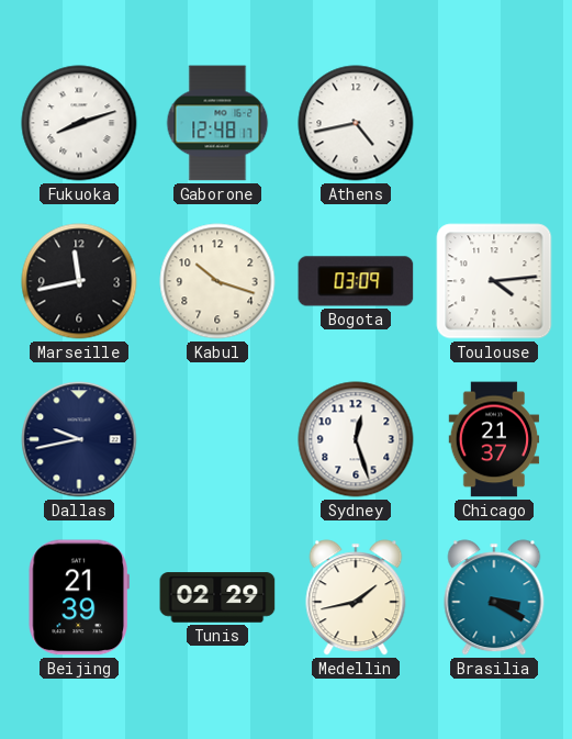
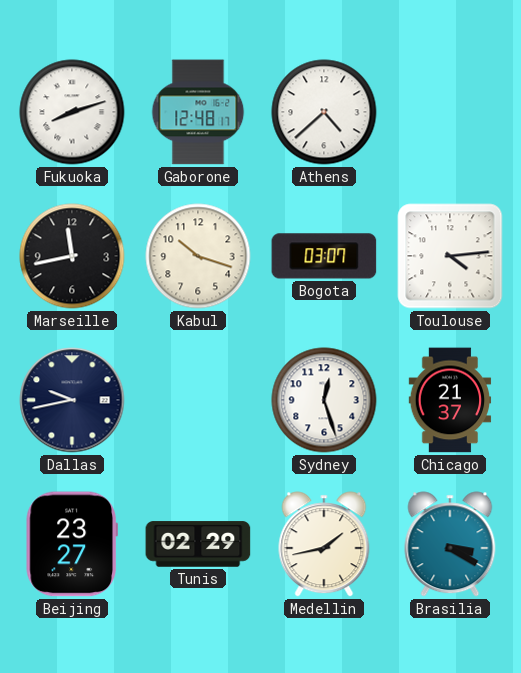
Athens: 4:43 -> 4:38
Bogota: 03:09 -> 03:07
Beijing: 21:39 -> 23:27
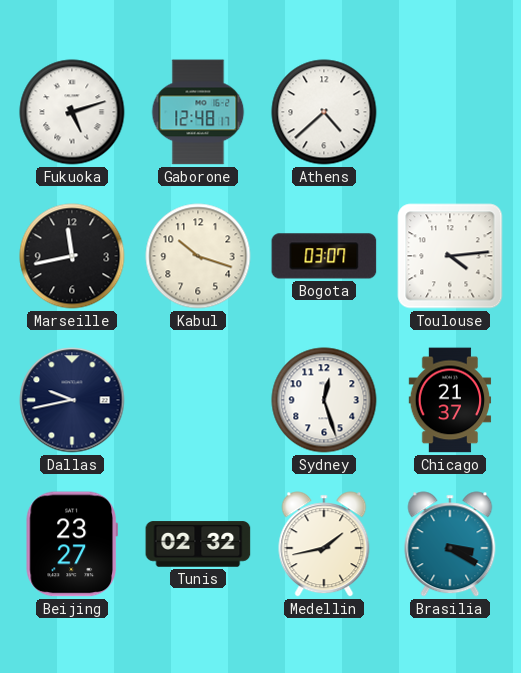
Fukuoka: 8:12 -> 5:12
Tunis: 02:29 -> 02:32
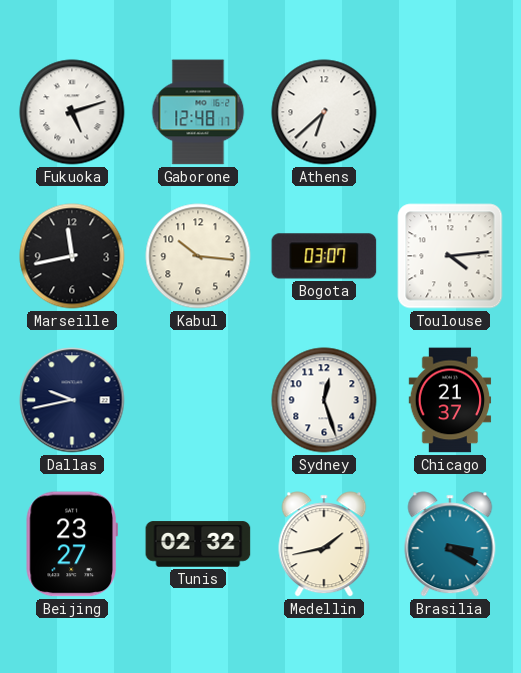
Athens: 4:38 -> 6:38
Kabul: 10:18 -> 10:16
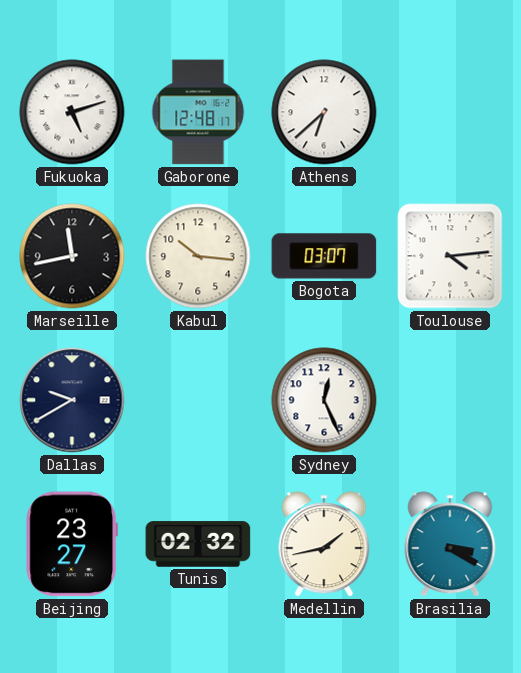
Dallas: 9:43 -> 9:40
Sydney: 12:27 -> 12:26
Chicago: 21:37 -> none
